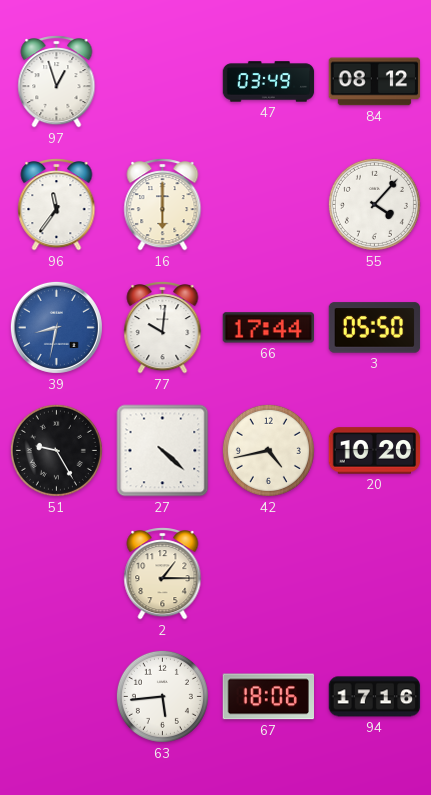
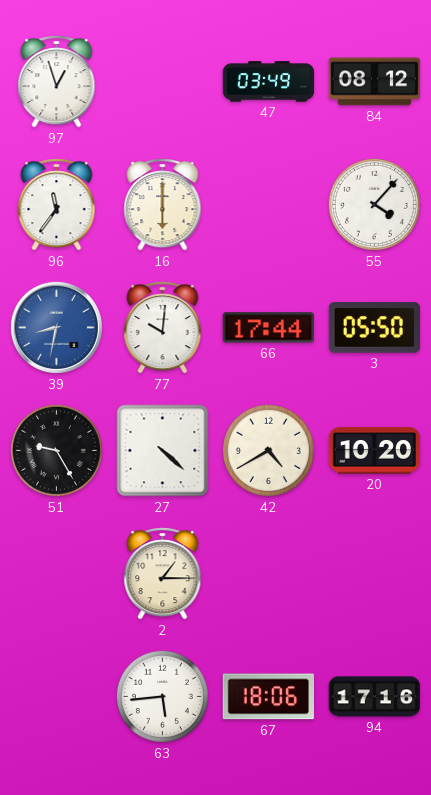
42: 4:43 -> 4:40
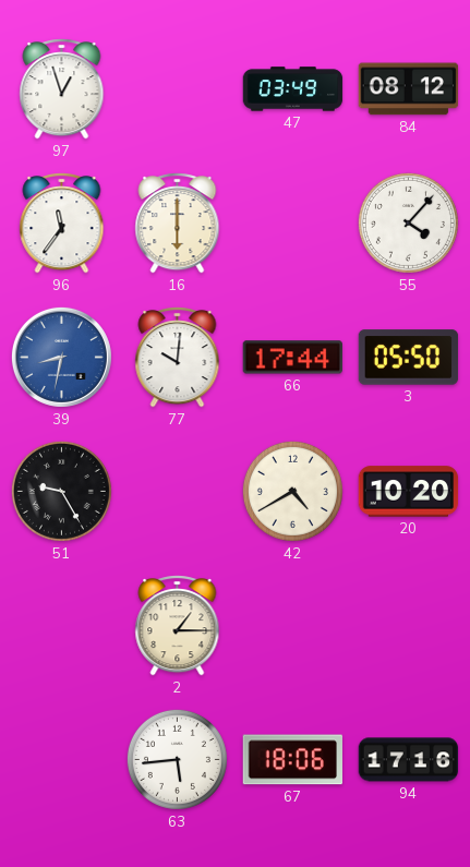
27: 4:22 -> none
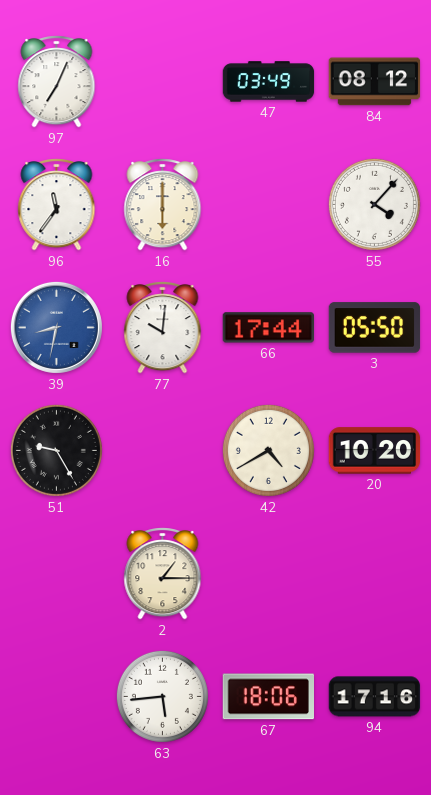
97: 12:57 -> 7:04
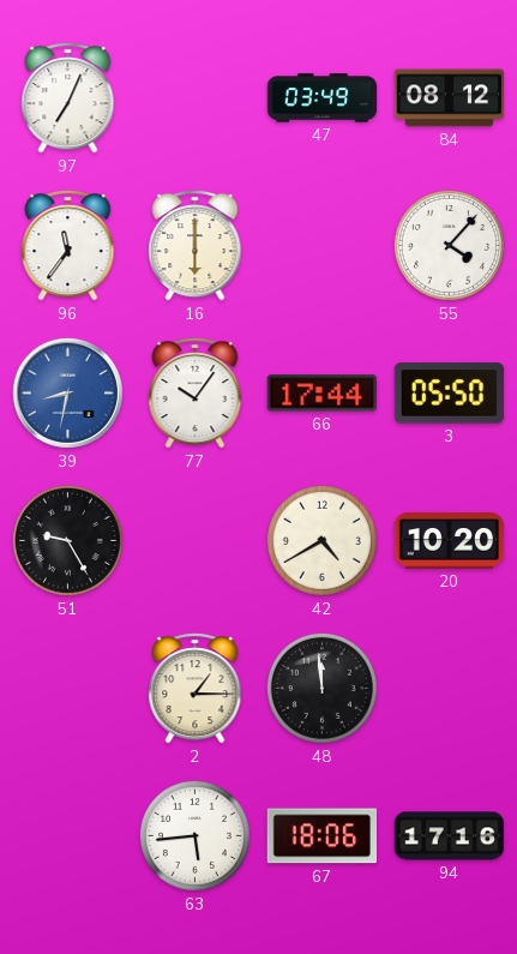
77: 10:01 -> 10:06
48: none -> 11:59
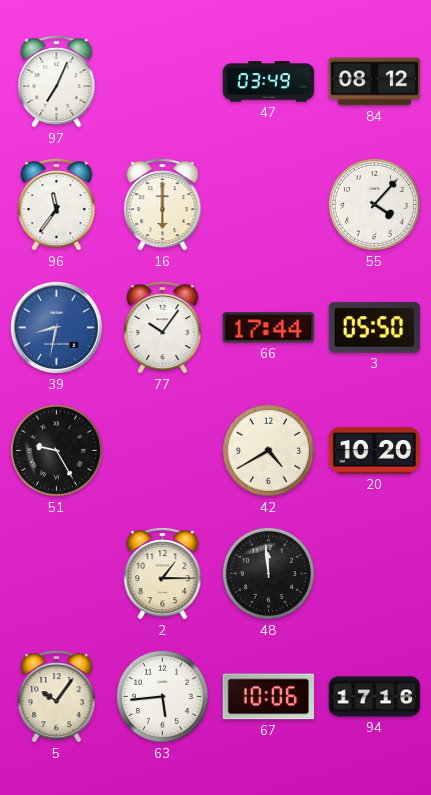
5: none -> 10:06
67: 18:06 -> 10:06
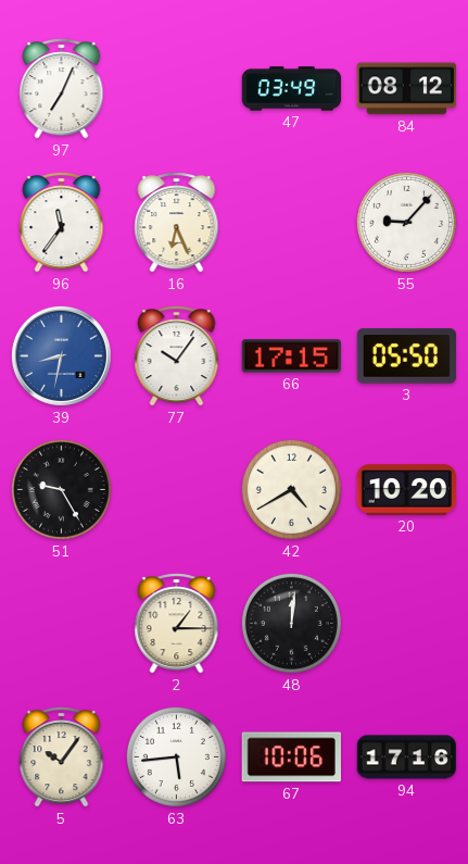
16: 6:00 -> 6:26
55: 4:07 -> 9:07
66: 17:44 -> 17:15
48: 11:59 -> 12:01
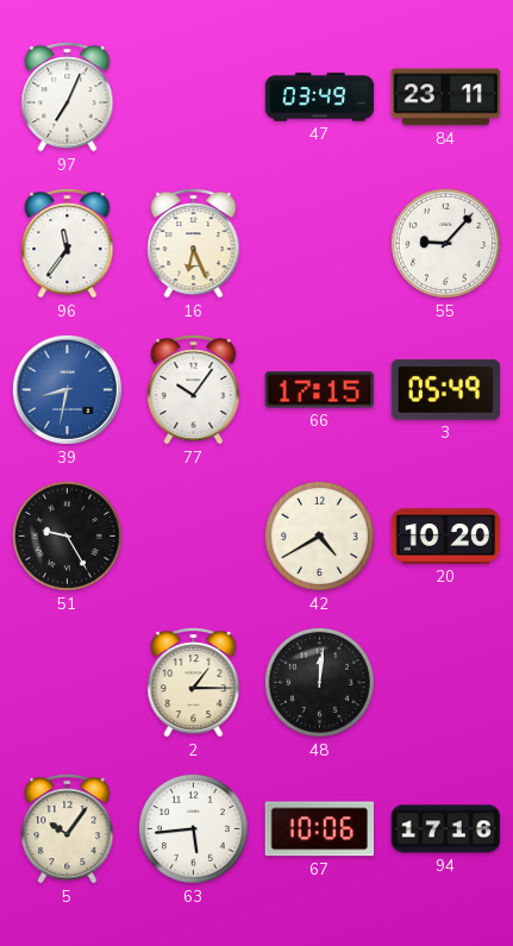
84: 08:12 -> 23:11
3: 05:50 -> 05:49
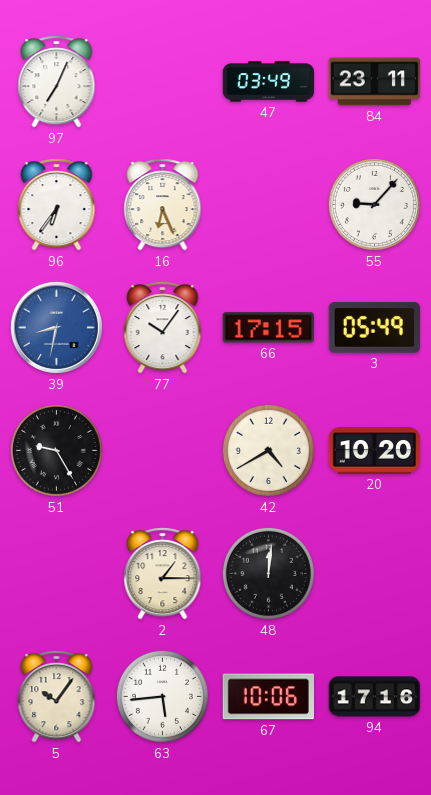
96: 11:36 -> 6:36
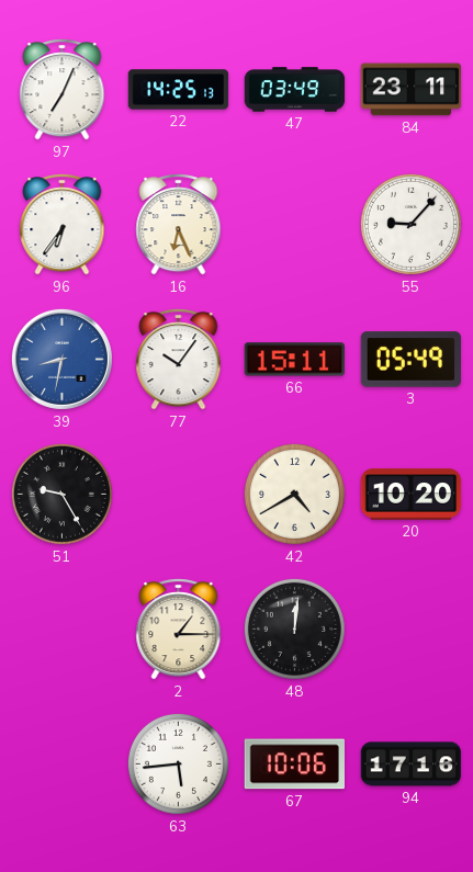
22: none -> 14:25
66: 17:15 -> 15:11
5: 10:06 -> none
